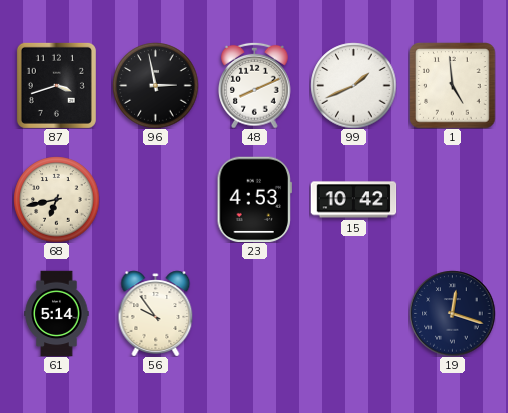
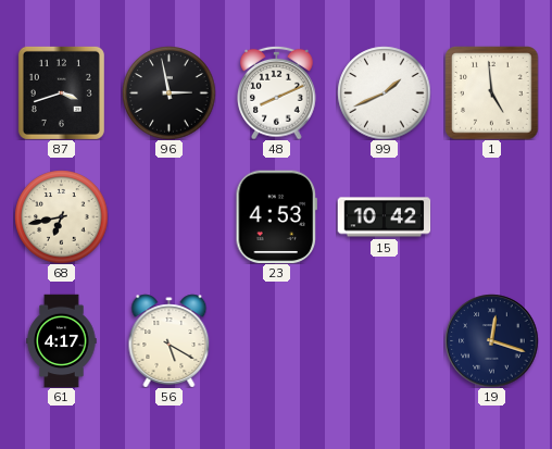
61: 5:14 -> 4:17
56: 9:54 -> 5:20
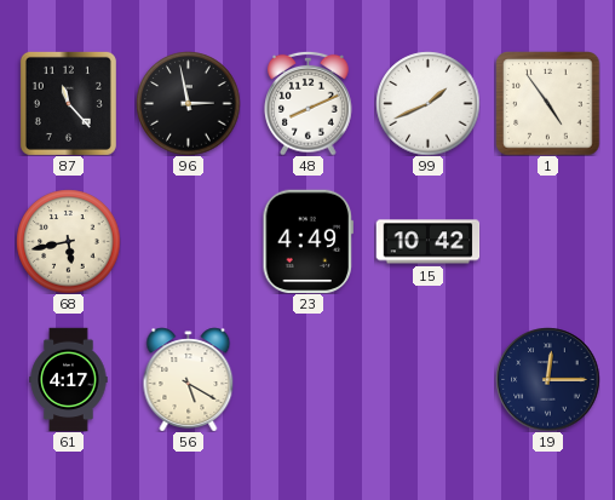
87: 3:42 -> 11:23
1: 4:59 -> 4:54
68: 6:43 -> 5:43
23: 4:53 -> 4:49
19: 12:18 -> 12:15
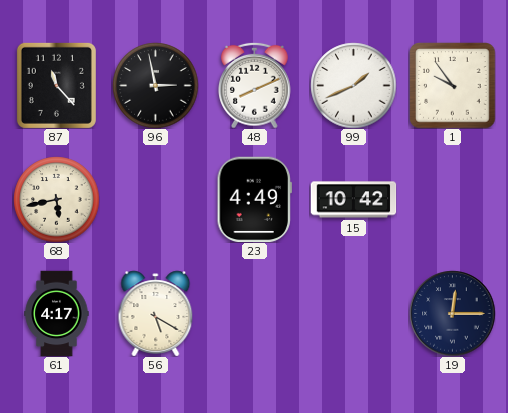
1: 4:54 -> 9:54
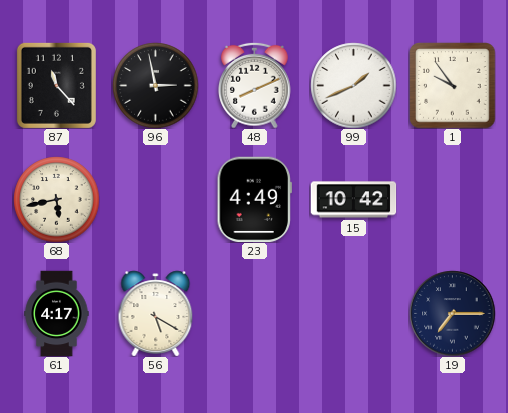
19: 12:15 -> 7:15
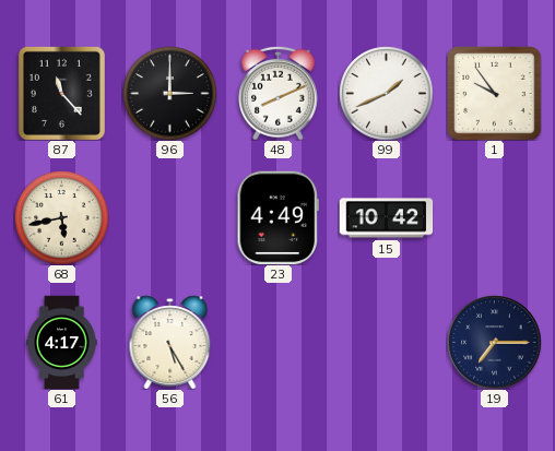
96: 2:58 -> 3:00
56: 5:20 -> 5:25
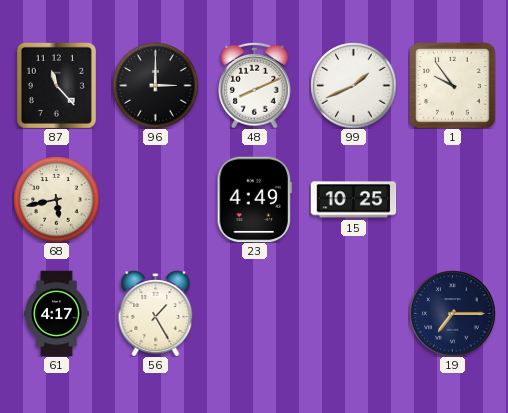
15: 10:42 -> 10:25
56: 5:25 -> 1:25
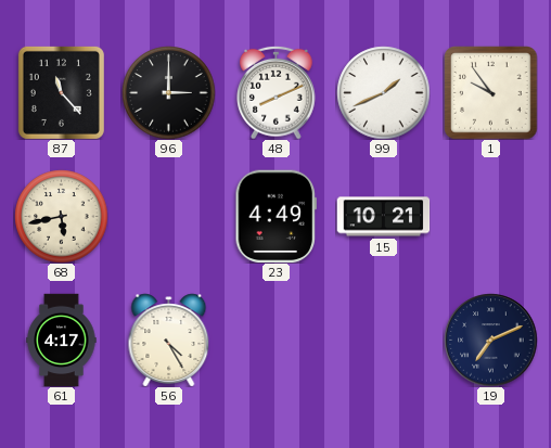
15: 10:25 -> 10:21
56: 1:25 -> 4:25
19: 7:15 -> 7:11
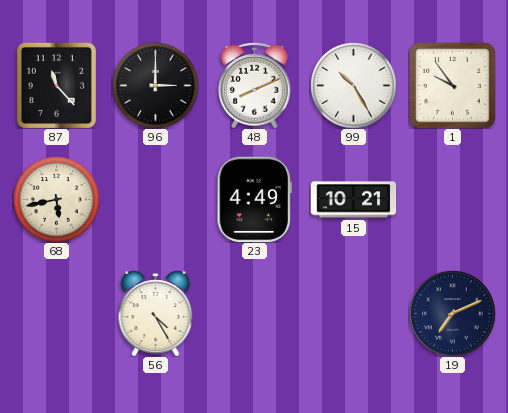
99: 1:41 -> 10:25
61: 4:17 -> none
